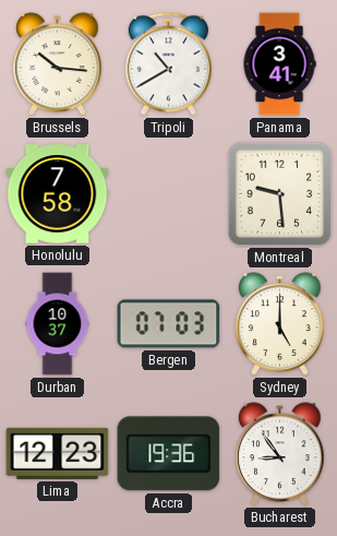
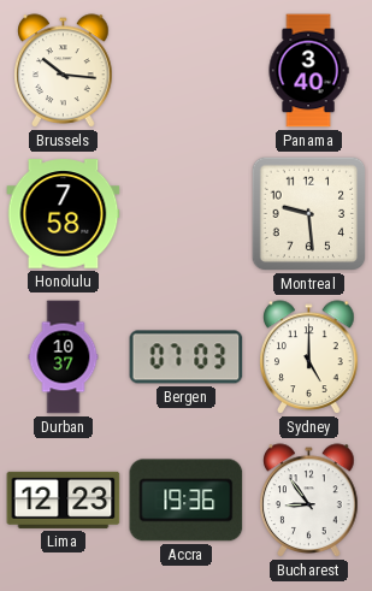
Tripoli: 10:40 -> none
Panama: 3:41 -> 3:40
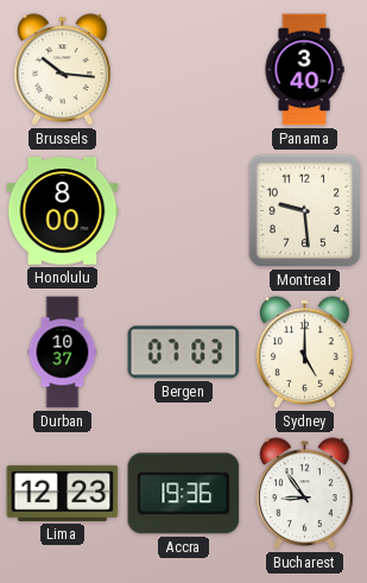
Honolulu: 7:58 -> 8:00
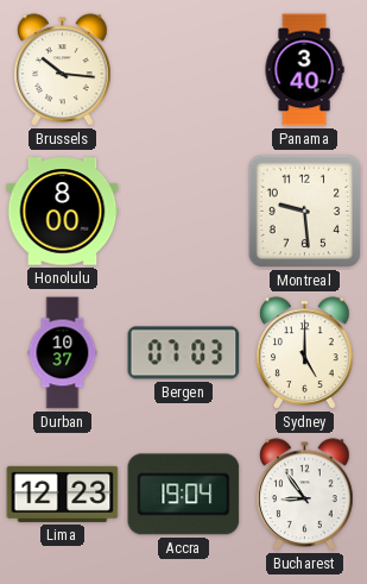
Accra: 19:36 -> 19:04
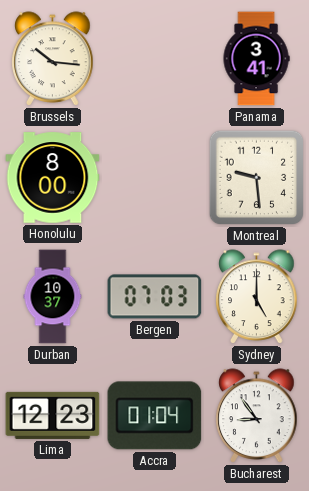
Panama: 3:40 -> 3:41
Accra: 19:04 -> 01:04
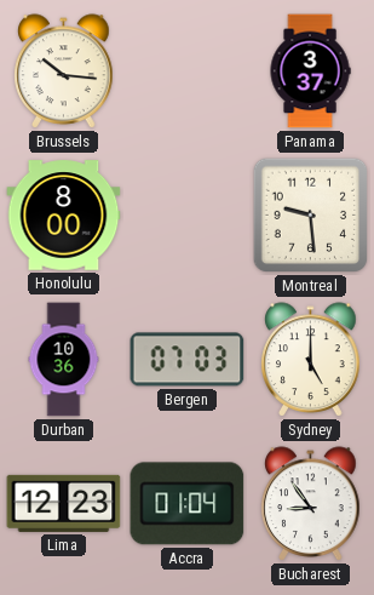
Panama: 3:41 -> 3:37
Durban: 10:37 -> 10:36
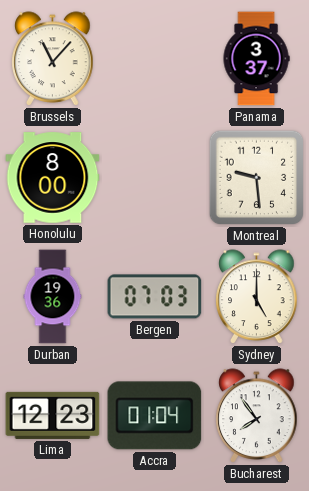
Brussels: 10:16 -> 11:07
Durban: 10:36 -> 19:36
Bucharest: 8:54 -> 7:54
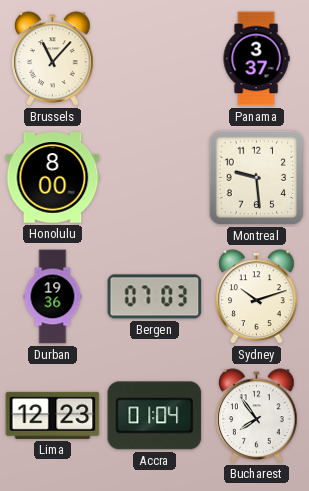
Sydney: 5:00 -> 10:12
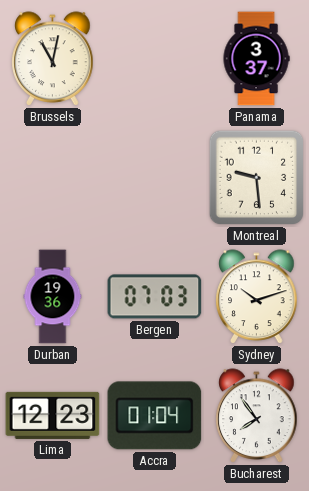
Brussels: 11:07 -> 11:02
Honolulu: 8:00 -> none
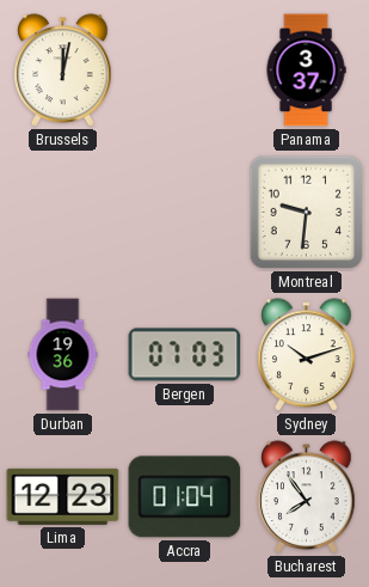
Brussels: 11:02 -> 12:02
Montreal: 9:29 -> 9:31
